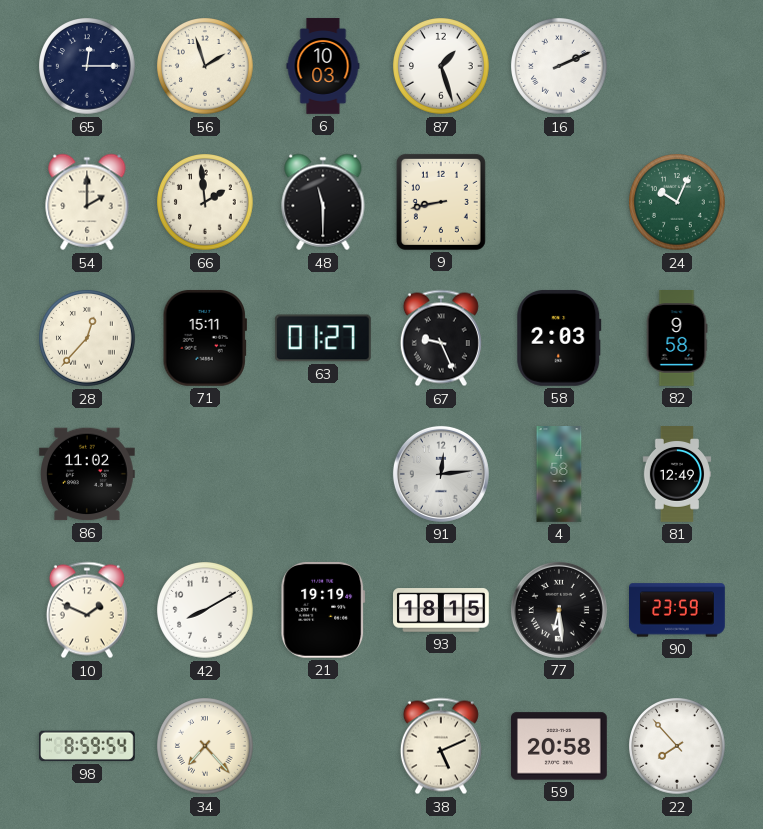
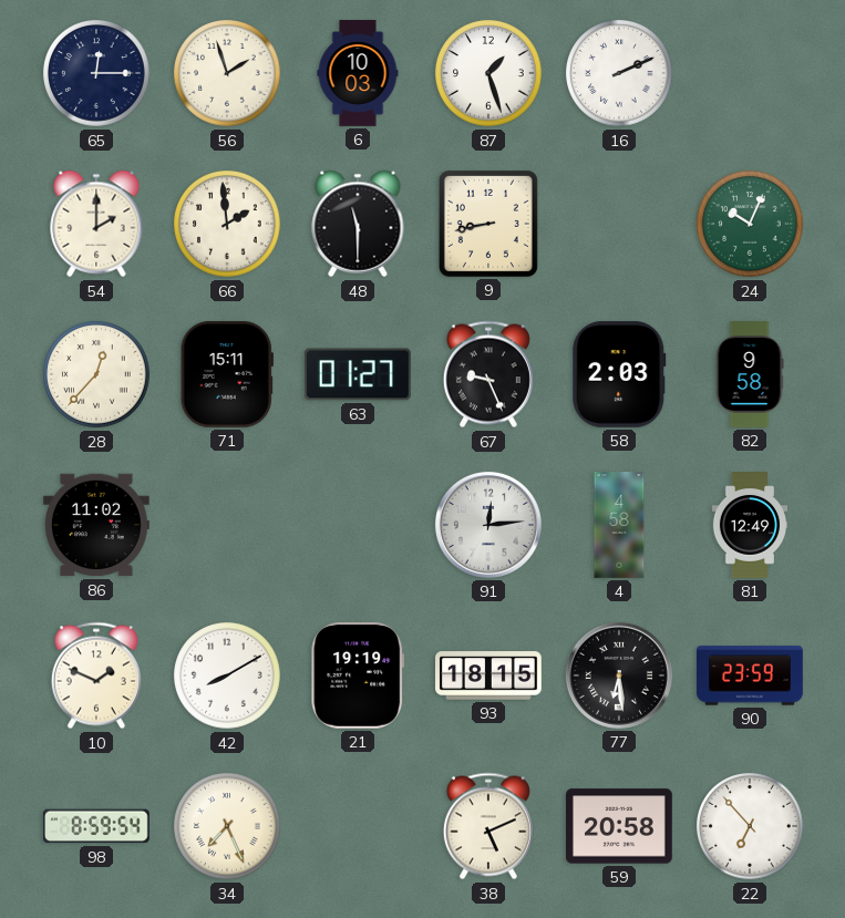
34: 7:23 -> 7:26
22: 7:53 -> 6:53
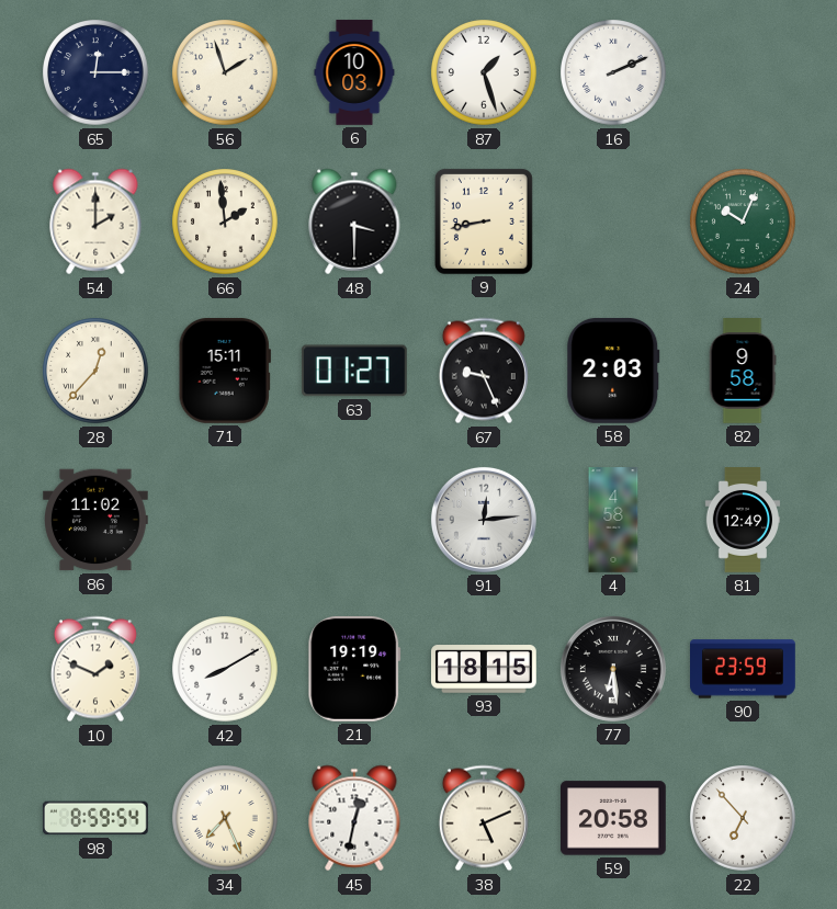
48: 11:30 -> 3:30
45: none -> 12:32
